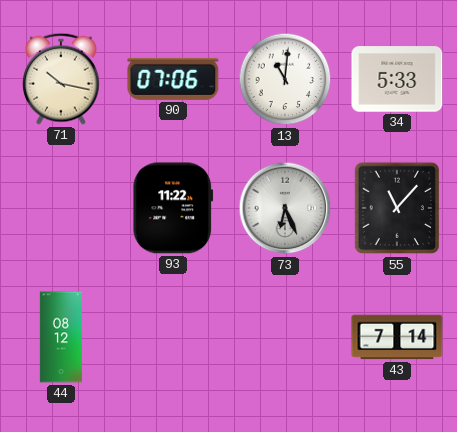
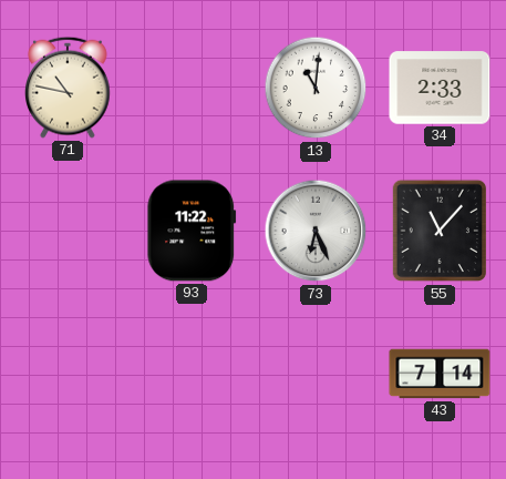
71: 10:17 -> 10:47
90: 07:06 -> none
34: 5:33 -> 2:33
44: 08:12 -> none
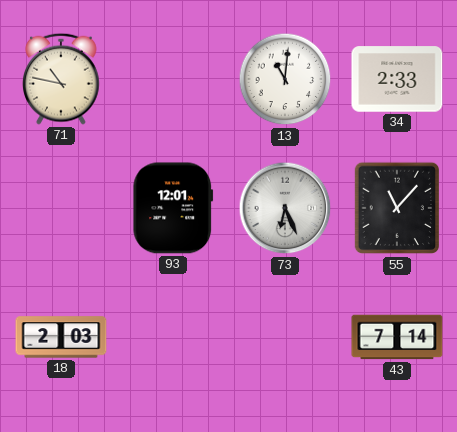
93: 11:22 -> 12:01
18: none -> 2:03
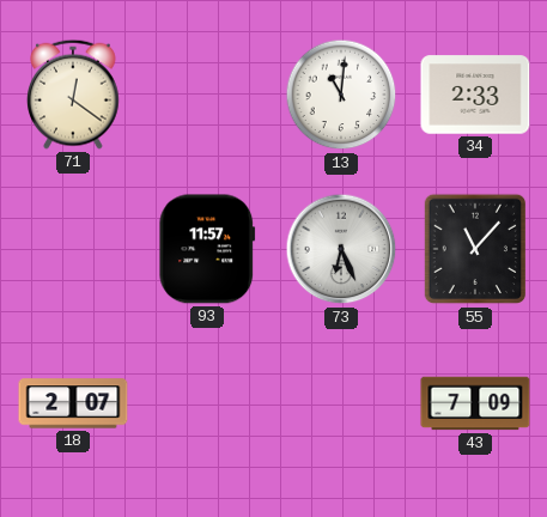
71: 10:47 -> 12:21
93: 12:01 -> 11:57
18: 2:03 -> 2:07
43: 7:14 -> 7:09
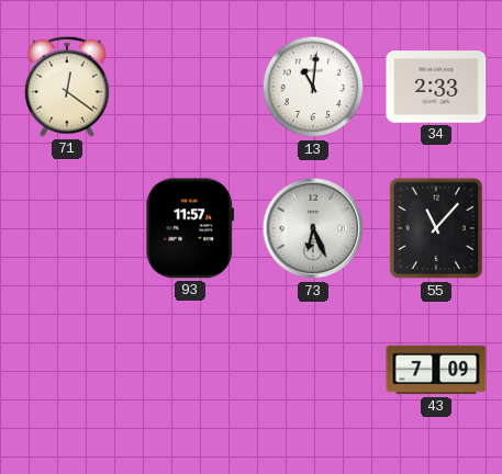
18: 2:07 -> none
